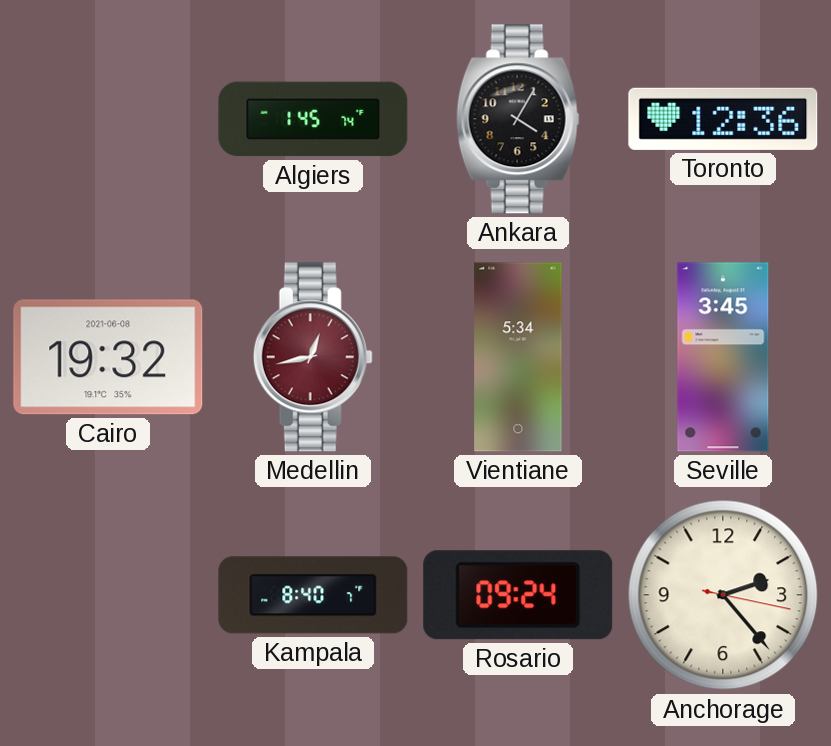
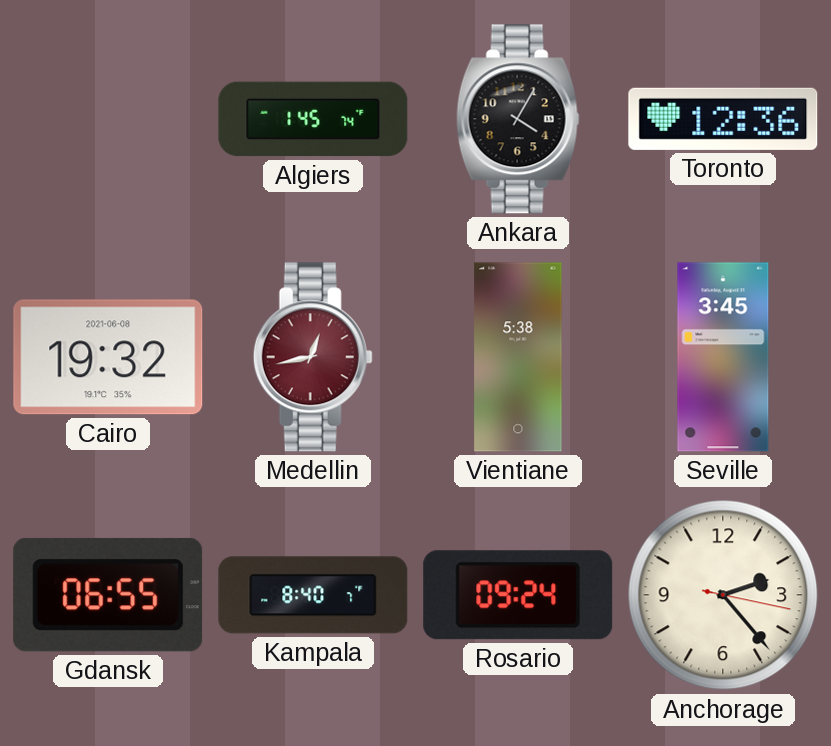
Vientiane: 5:34 -> 5:38
Gdansk: none -> 06:55
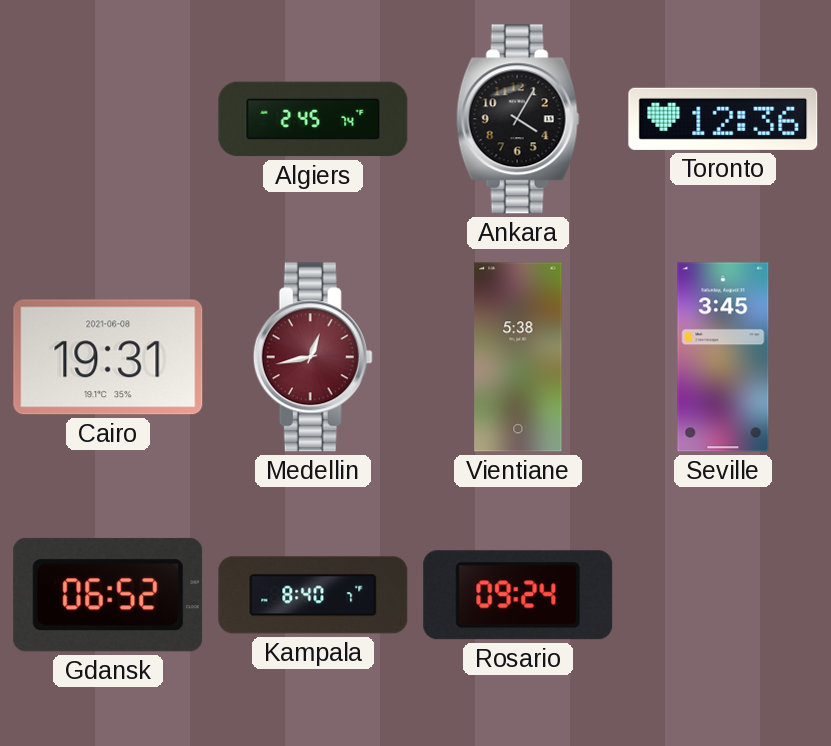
Algiers: 1:45 -> 2:45
Cairo: 19:32 -> 19:31
Gdansk: 06:55 -> 06:52
Anchorage: 2:23 -> none
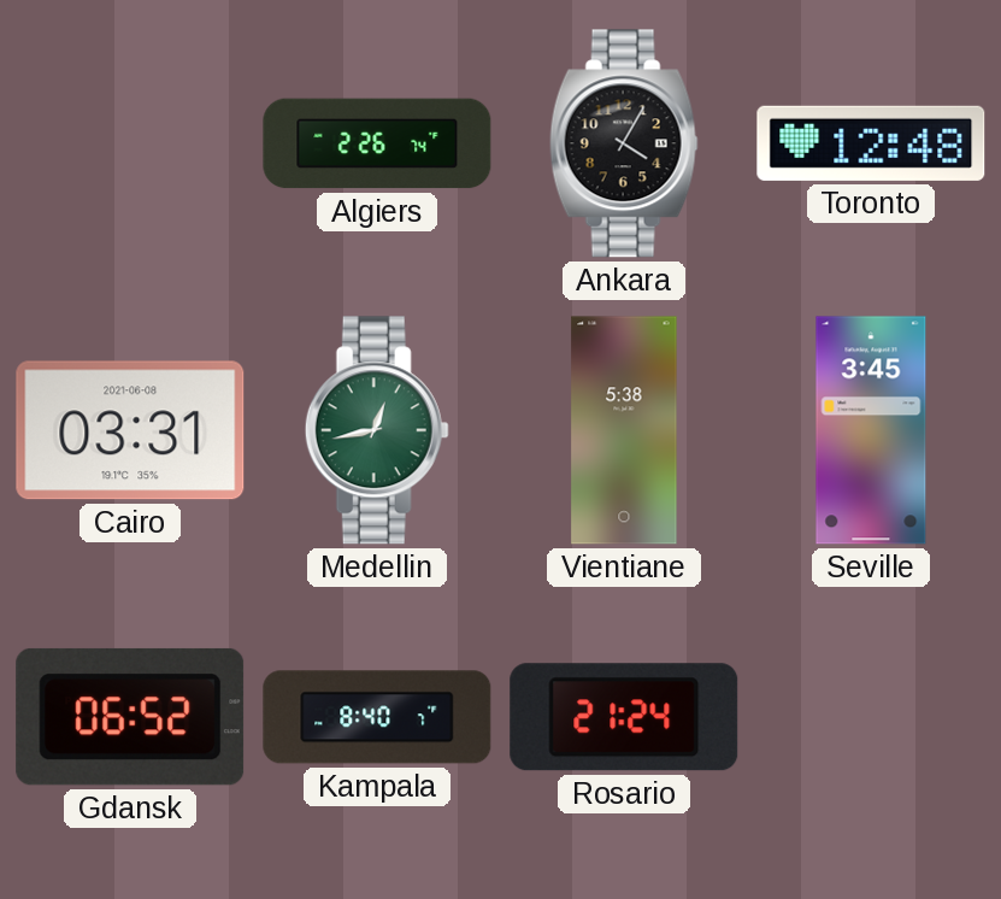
Algiers: 2:45 -> 2:26
Toronto: 12:36 -> 12:48
Cairo: 19:31 -> 03:31
Medellin dial: burgundy -> green
Rosario: 09:24 -> 21:24
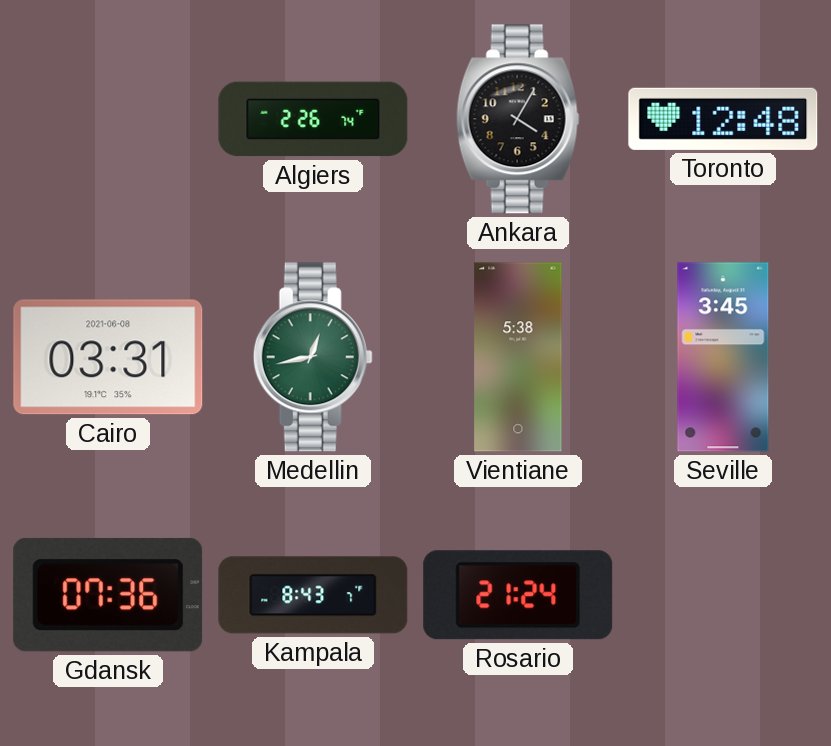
Gdansk: 06:52 -> 07:36
Kampala: 8:40 -> 8:43
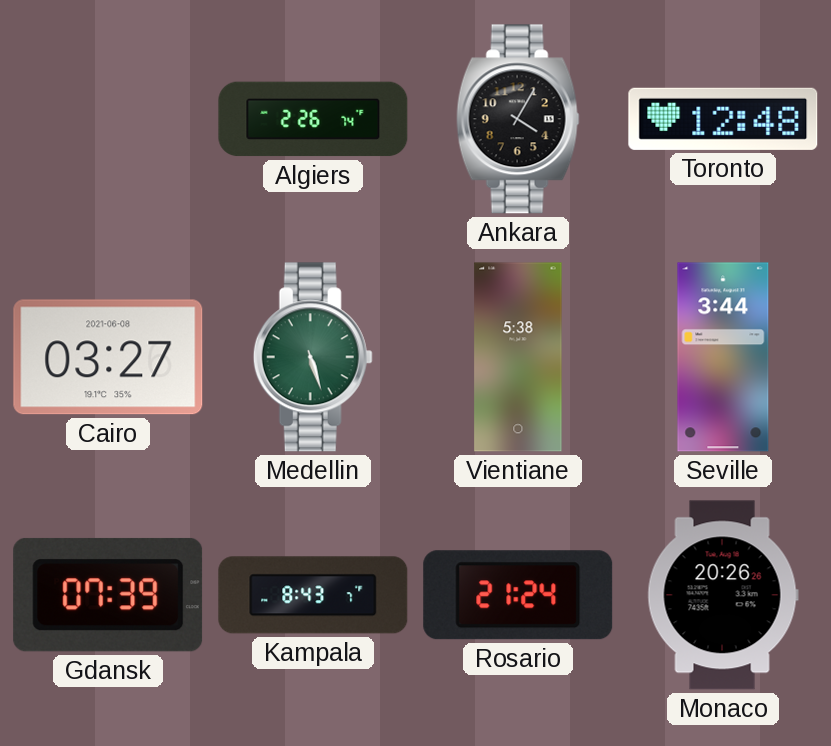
Cairo: 03:31 -> 03:27
Medellin: 12:43 -> 5:27
Seville: 3:45 -> 3:44
Gdansk: 07:36 -> 07:39
Monaco: none -> 20:26
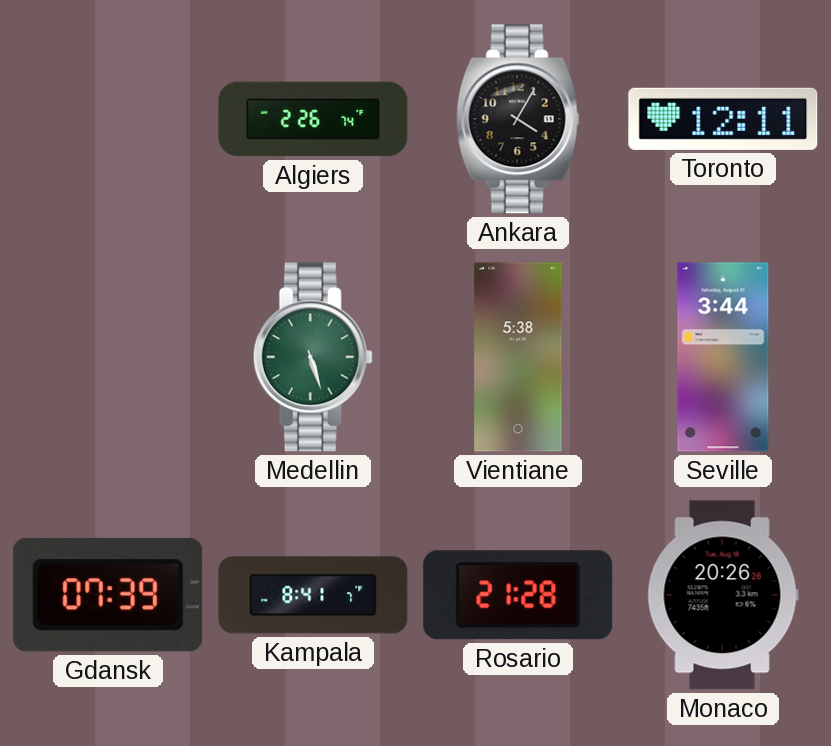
Toronto: 12:48 -> 12:11
Cairo: 03:27 -> none
Kampala: 8:43 -> 8:41
Rosario: 21:24 -> 21:28
